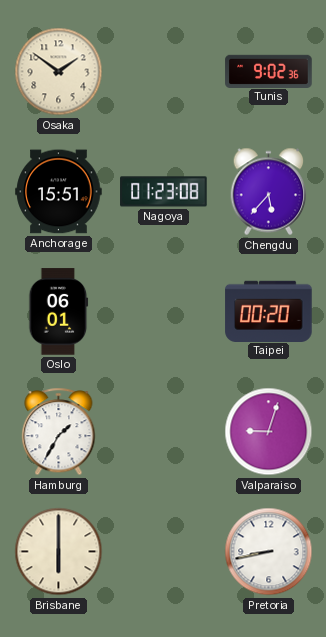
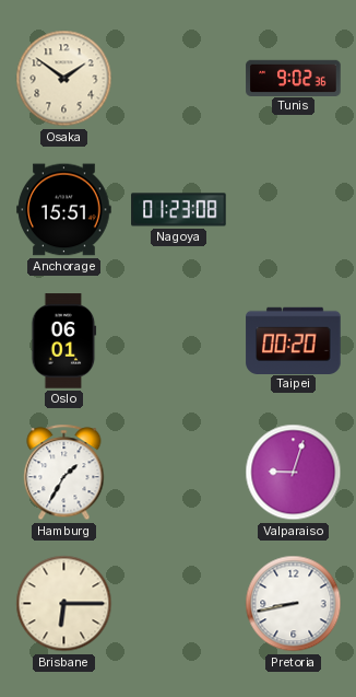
Chengdu: 5:37 -> none
Brisbane: 6:00 -> 6:15
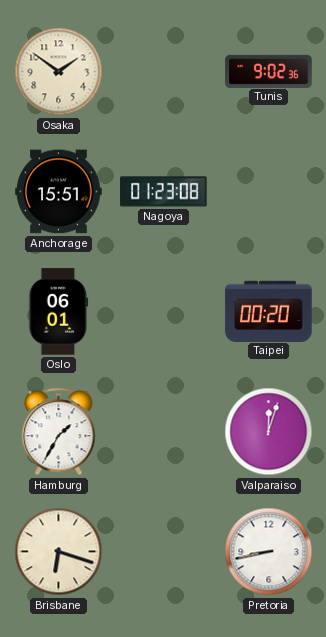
Valparaiso: 9:03 -> 12:03
Brisbane: 6:15 -> 6:18
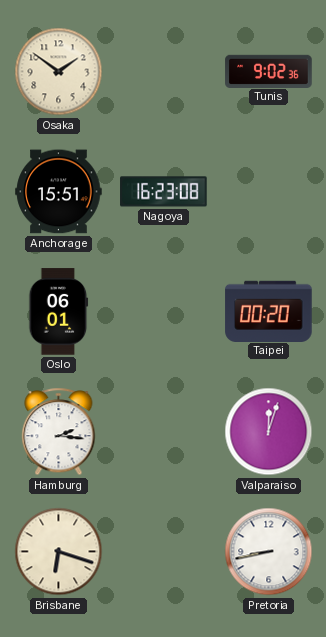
Nagoya: 01:23 -> 16:23
Hamburg: 1:35 -> 2:16
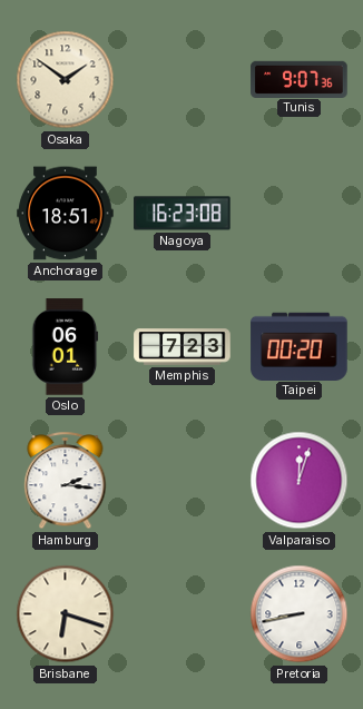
Tunis: 9:02 -> 9:07
Anchorage: 15:51 -> 18:51
Memphis: none -> 7:23
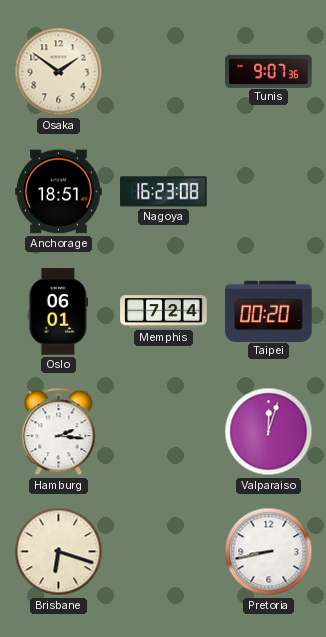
Memphis: 7:23 -> 7:24
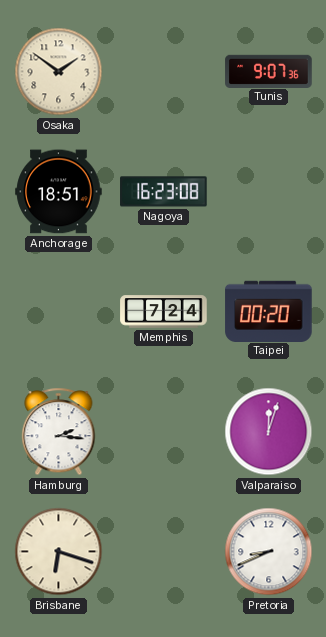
Oslo: 06:01 -> none
Pretoria: 8:43 -> 8:41
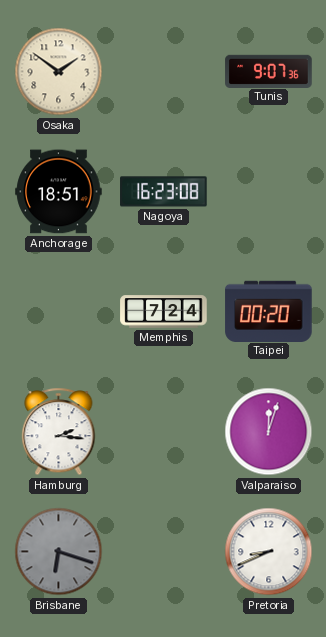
Brisbane dial: cream -> grey
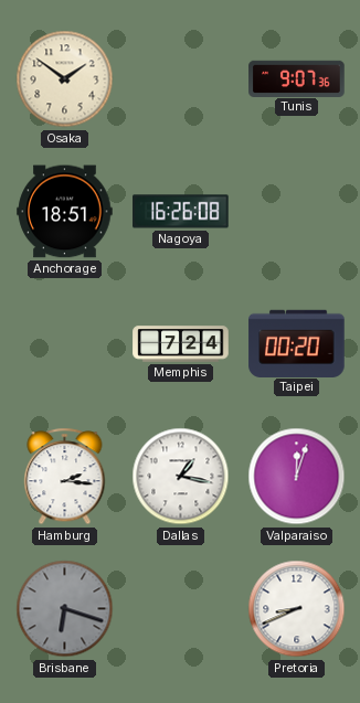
Nagoya: 16:23 -> 16:26
Dallas: none -> 1:17
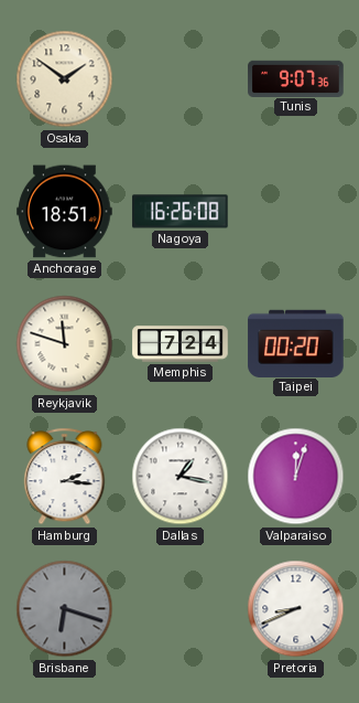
Reykjavik: none -> 11:48
